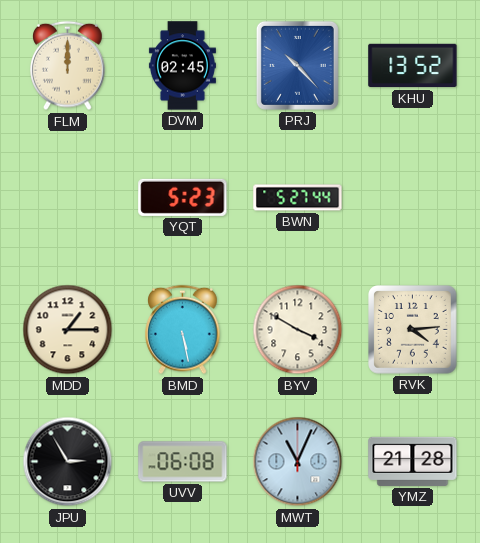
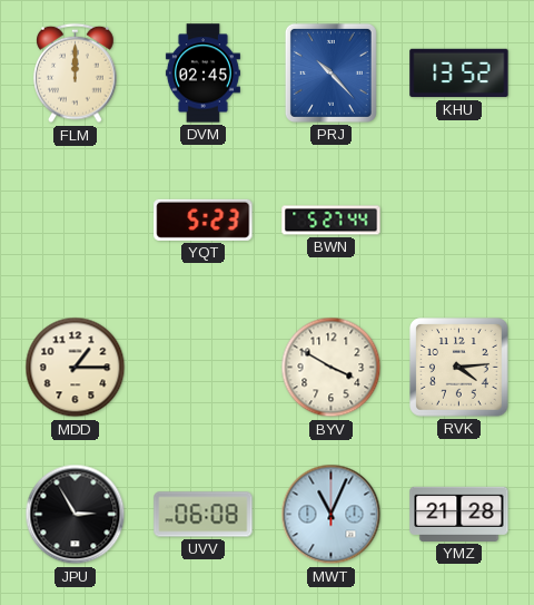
BMD: 5:28 -> none
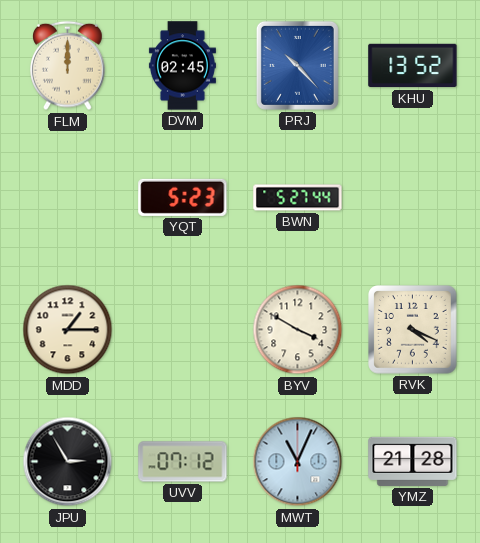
RVK: 4:14 -> 4:19
UVV: 06:08 -> 07:12
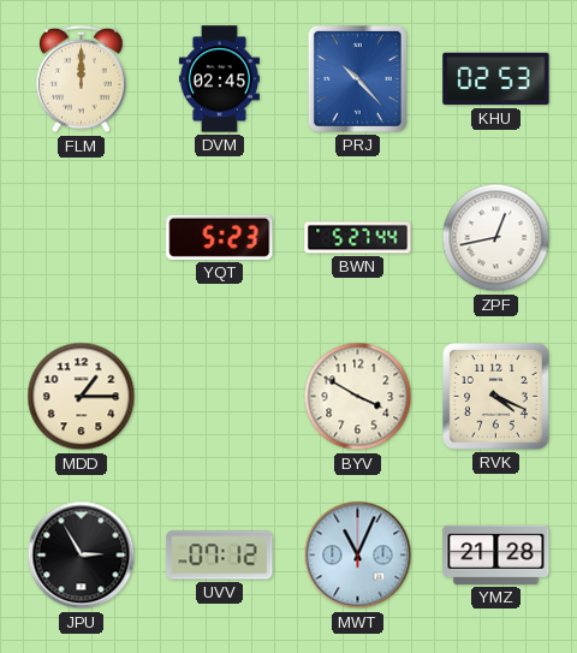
KHU: 13:52 -> 02:53
ZPF: none -> 12:43
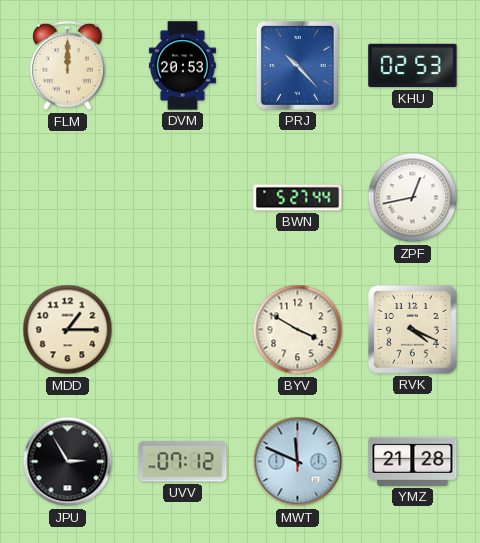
DVM: 02:45 -> 20:53
YQT: 5:23 -> none
MWT: 11:04 -> 11:49
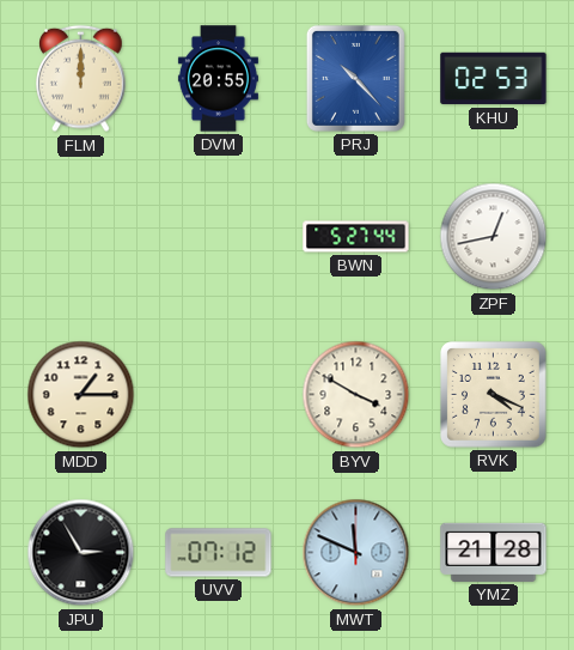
DVM: 20:53 -> 20:55
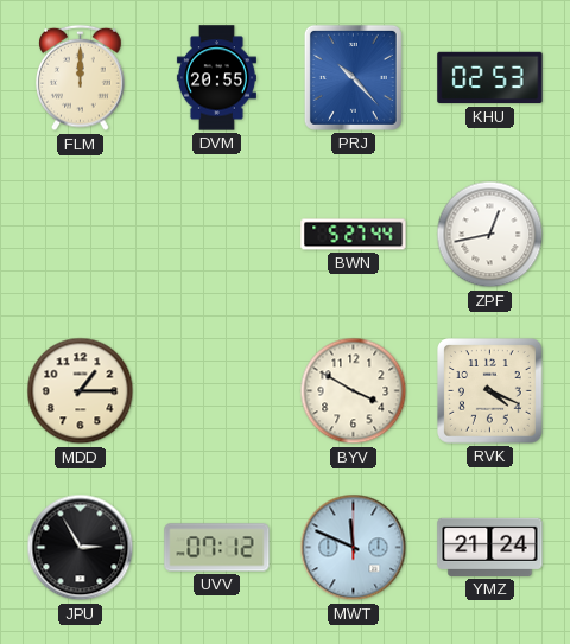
YMZ: 21:28 -> 21:24
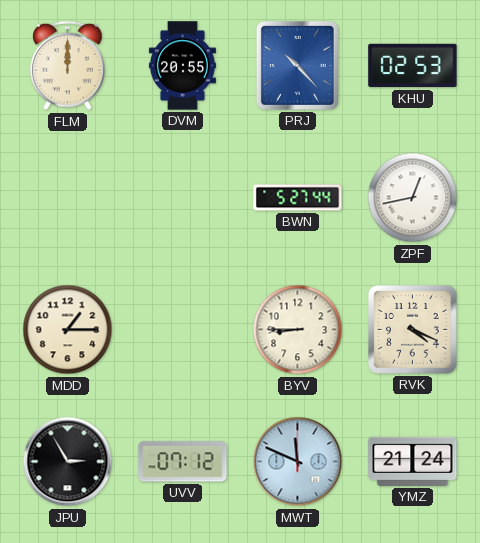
BYV: 3:50 -> 8:45
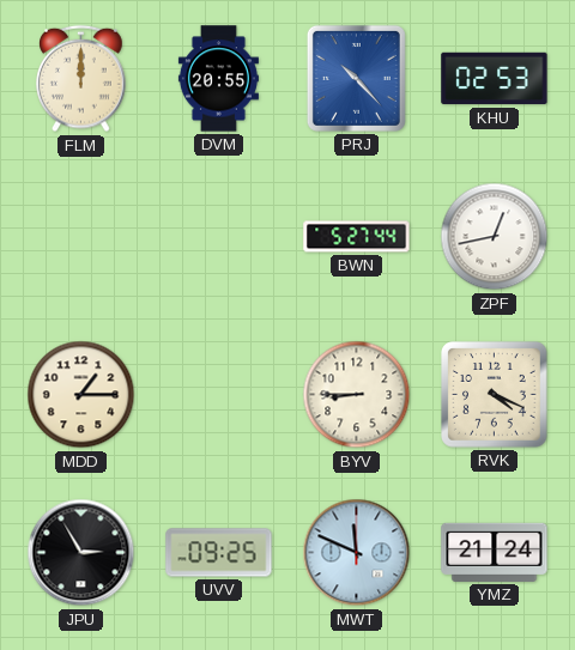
UVV: 07:12 -> 09:25
